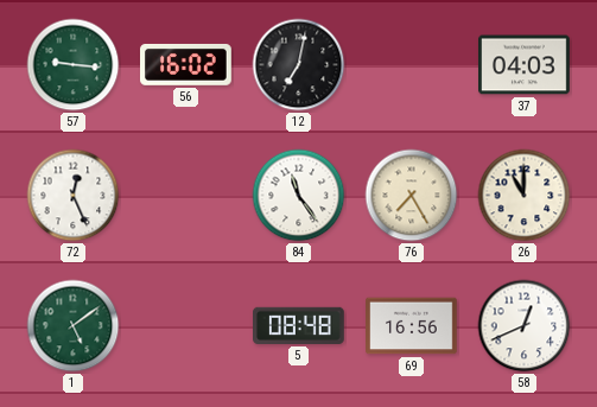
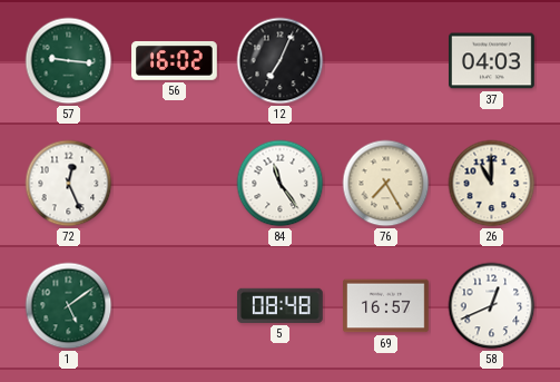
12: 7:02 -> 7:04
69: 16:56 -> 16:57
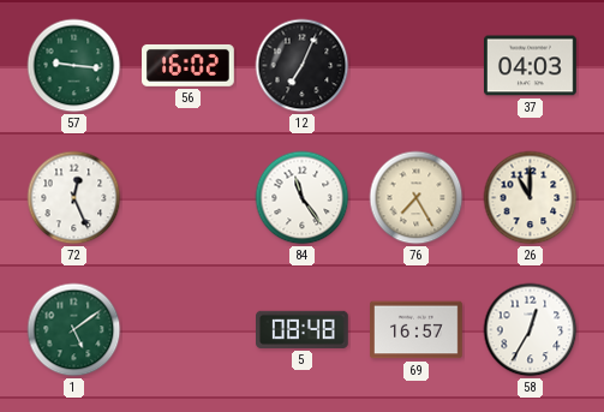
58: 12:41 -> 12:35
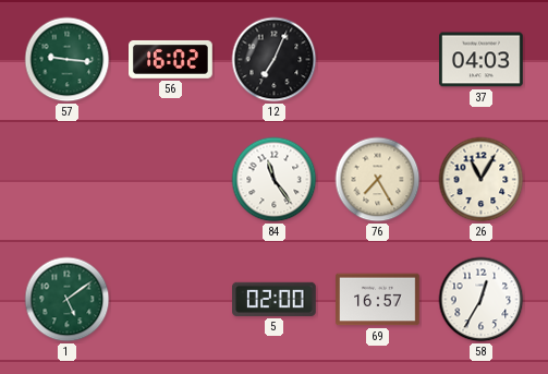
72: 12:26 -> none
26: 11:00 -> 11:05
5: 08:48 -> 02:00
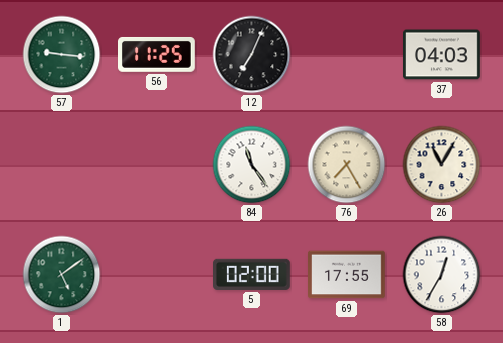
56: 16:02 -> 11:25
69: 16:57 -> 17:55
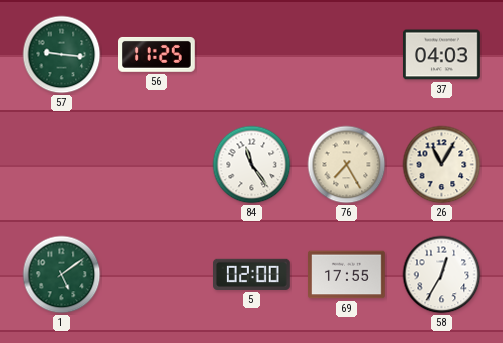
12: 7:04 -> none
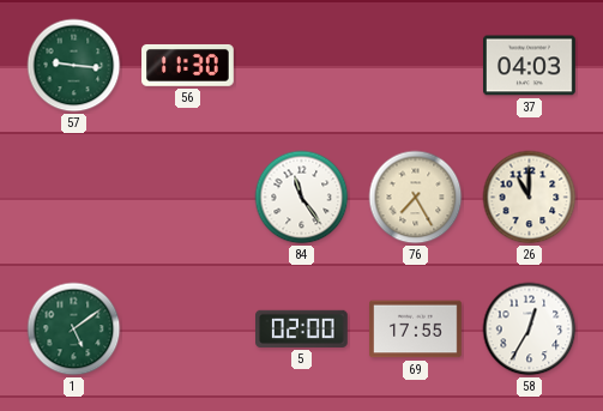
56: 11:25 -> 11:30
26: 11:05 -> 11:00
